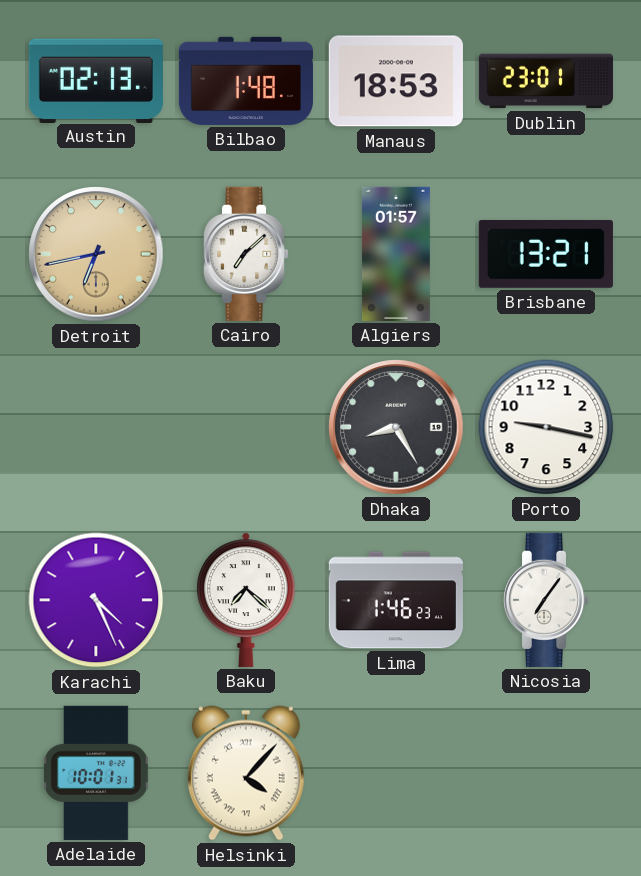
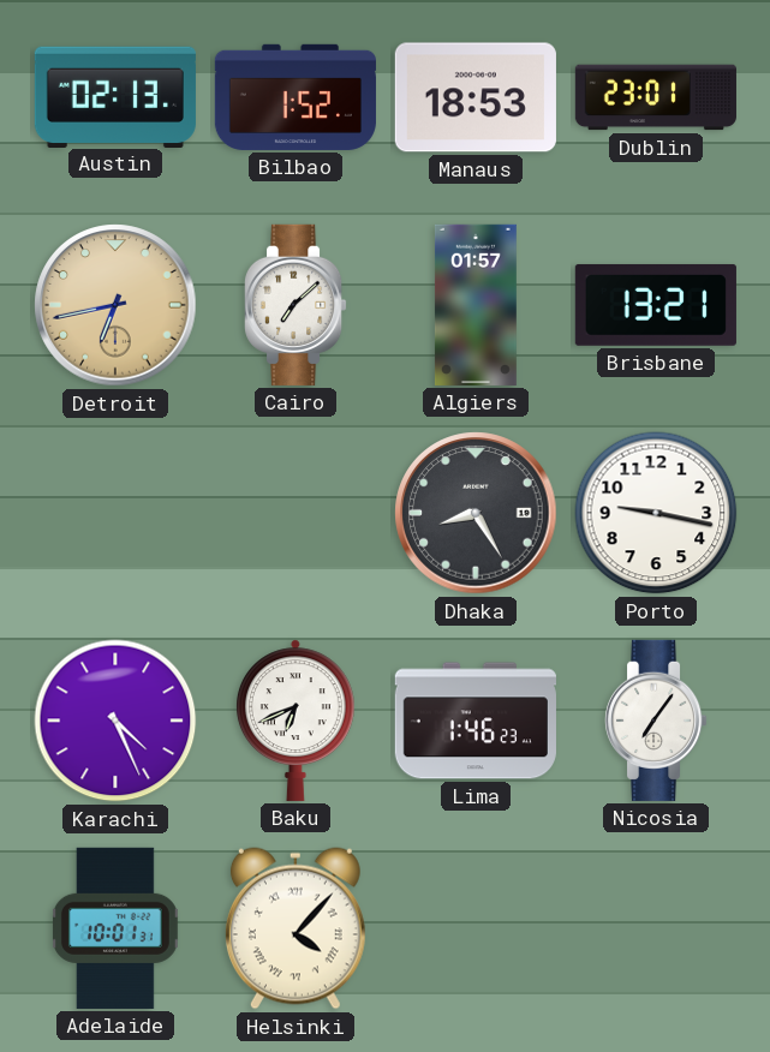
Bilbao: 1:48 -> 1:52
Baku: 7:22 -> 6:41
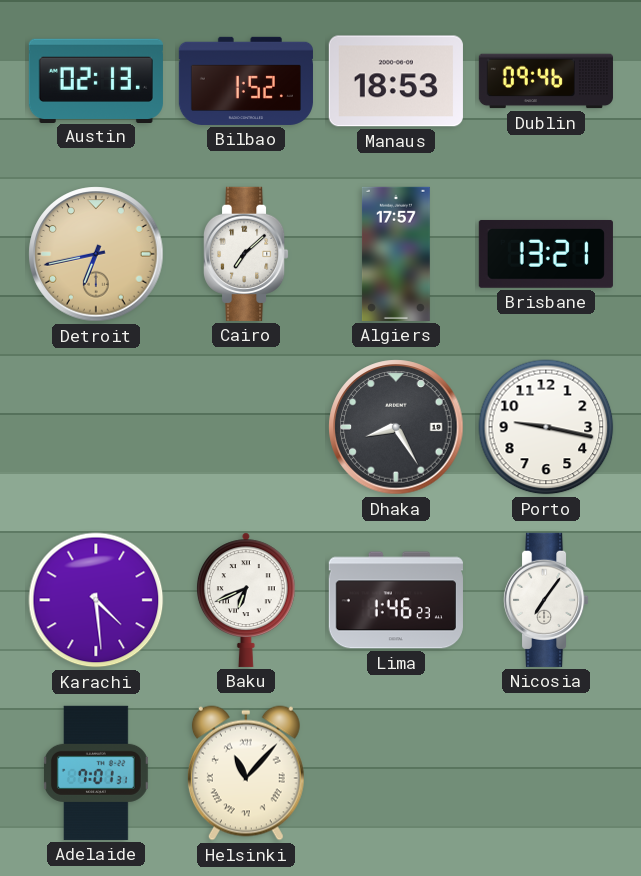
Dublin: 23:01 -> 09:46
Algiers: 01:57 -> 17:57
Karachi: 4:26 -> 4:29
Adelaide: 10:01 -> 7:01
Helsinki: 4:07 -> 11:07
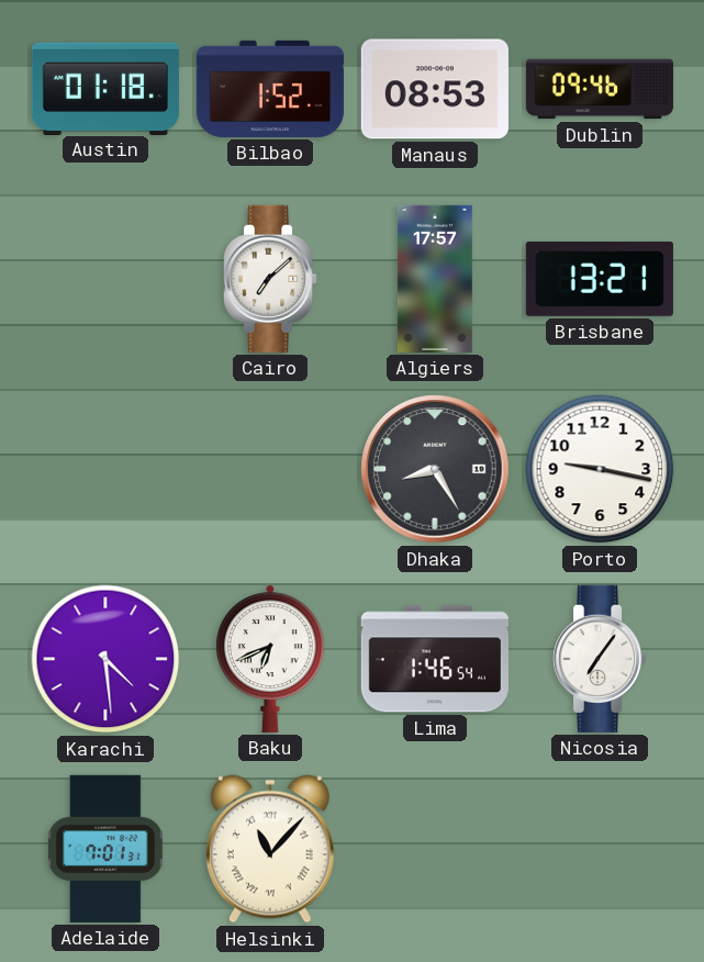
Austin: 02:13 -> 01:18
Manaus: 18:53 -> 08:53
Detroit: 6:43 -> none
Lima: 1:46:23 -> 1:46:54
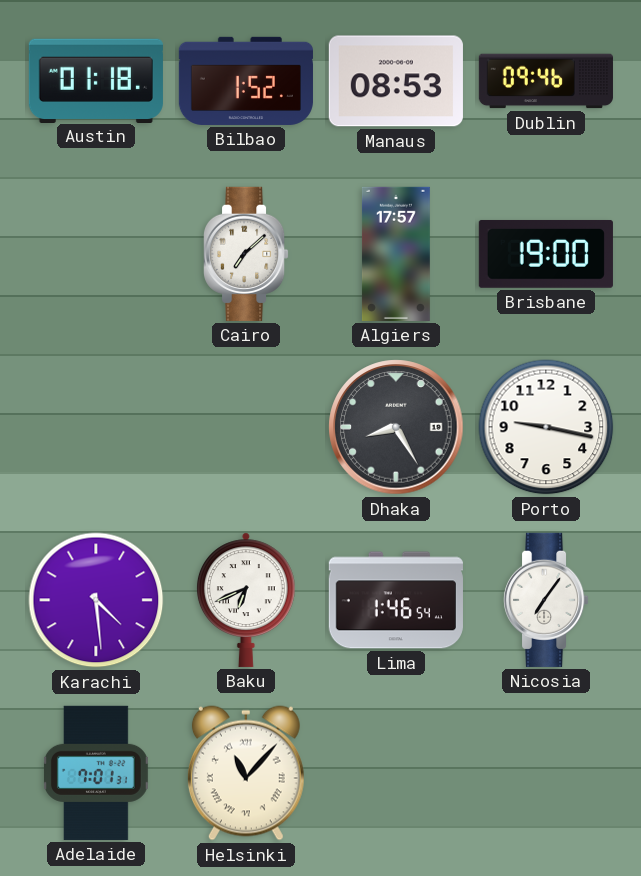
Brisbane: 13:21 -> 19:00
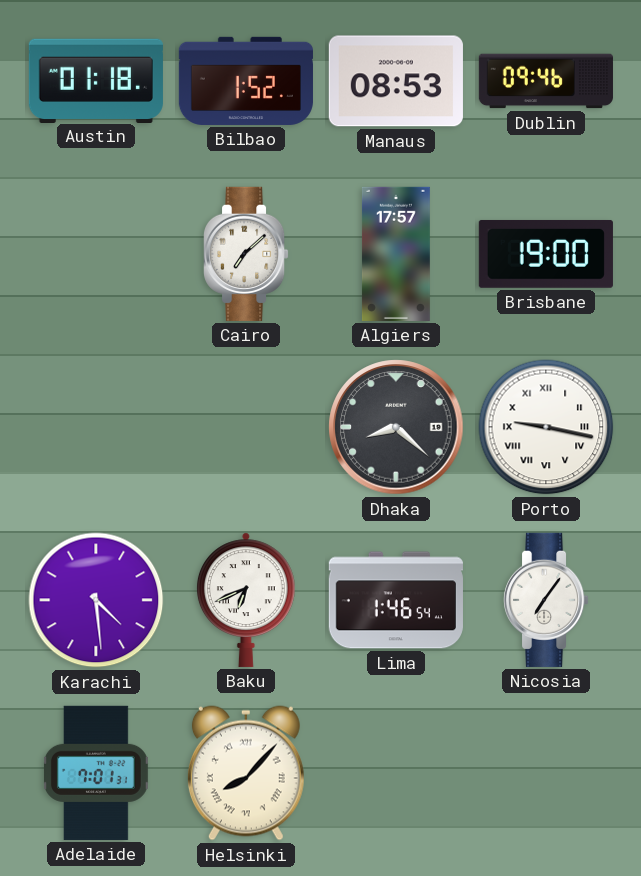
Dhaka: 8:25 -> 8:22
Porto numerals: Arabic -> Roman
Helsinki: 11:07 -> 8:07
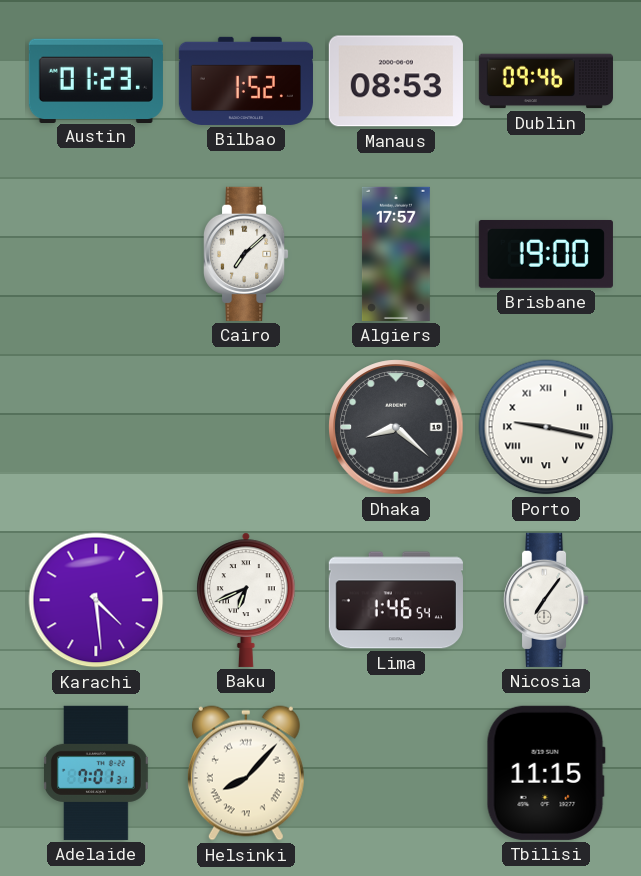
Austin: 01:18 -> 01:23
Tbilisi: none -> 11:15
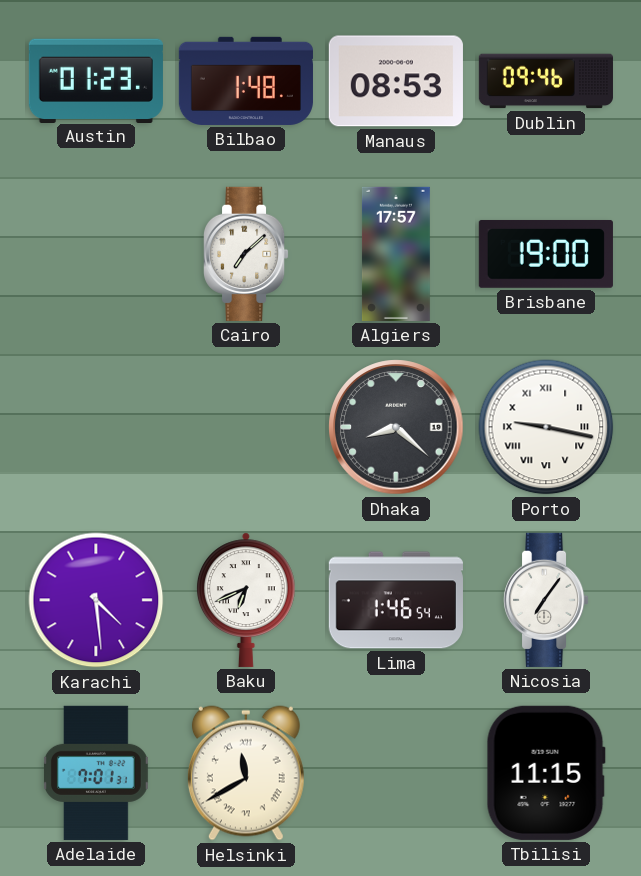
Bilbao: 1:52 -> 1:48
Helsinki: 8:07 -> 11:40
